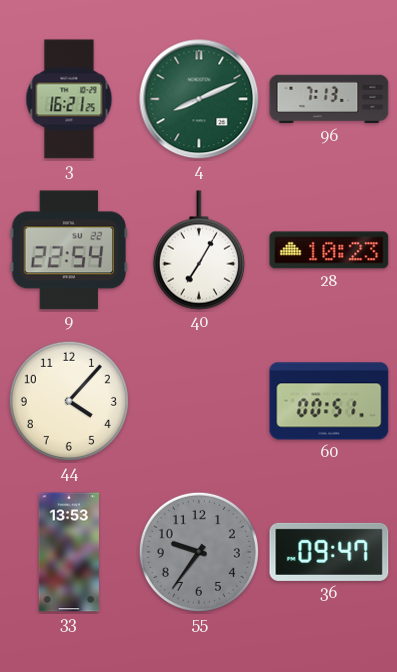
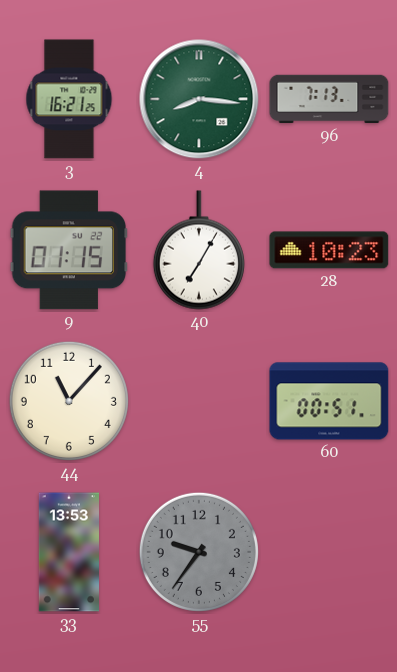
4: 8:11 -> 8:16
9: 22:54 -> 01:15
44: 4:07 -> 11:07
36: 09:47 -> none
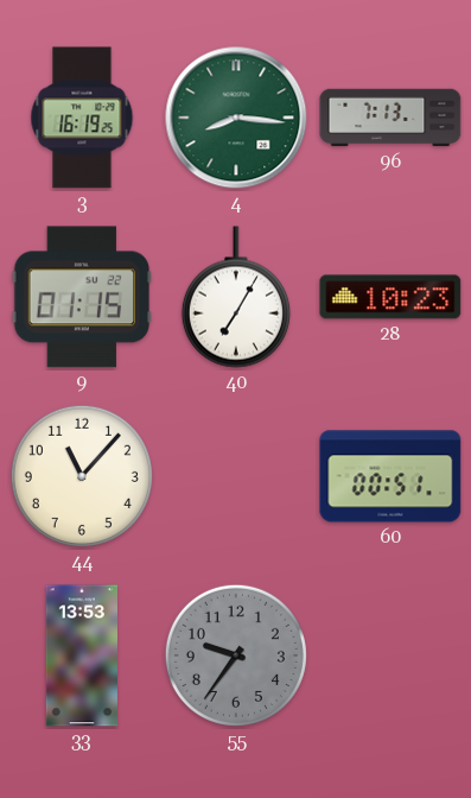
3: 16:21 -> 16:19
